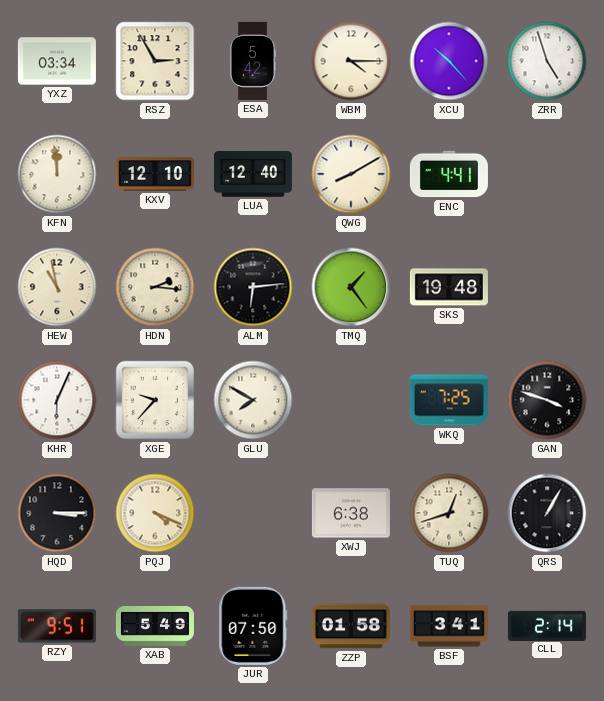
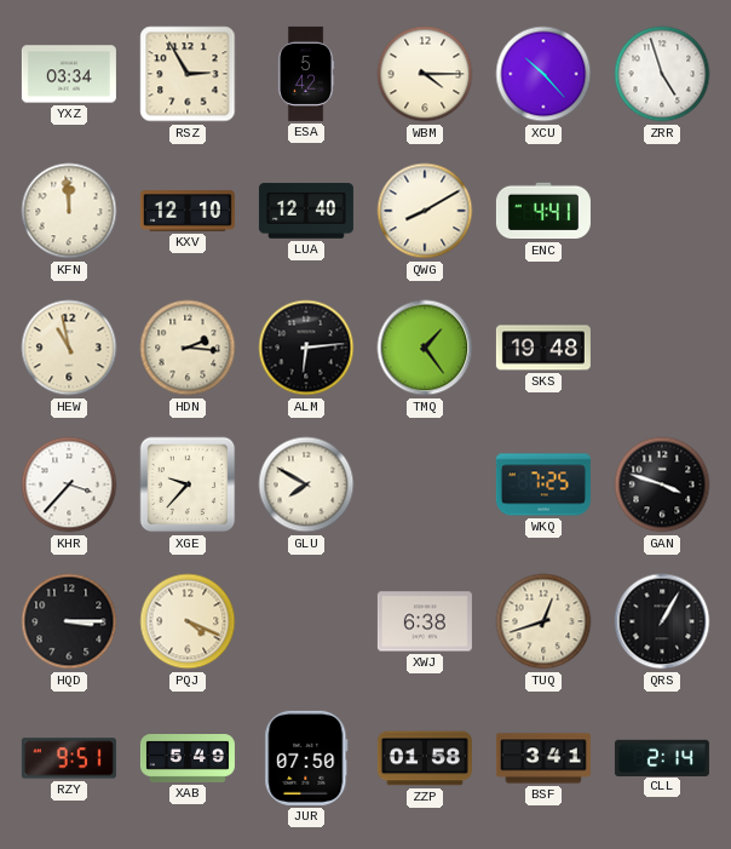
KHR: 6:04 -> 3:37
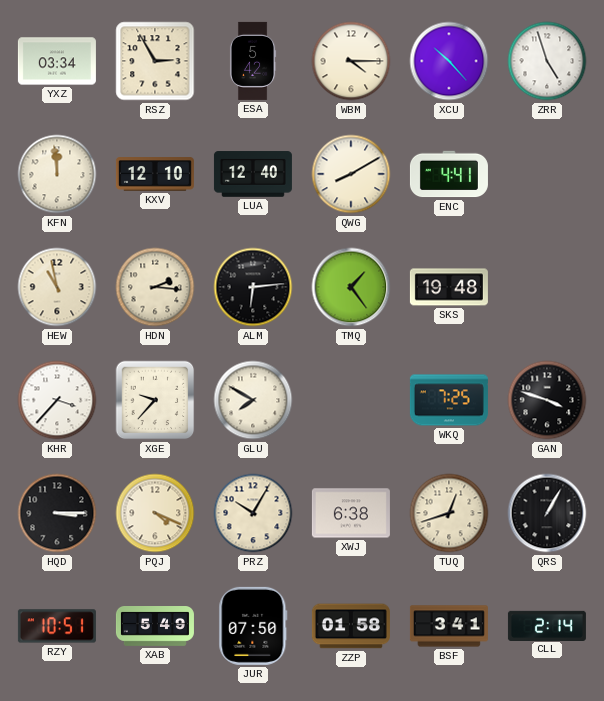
PRZ: none -> 10:05
RZY: 9:51 -> 10:51
